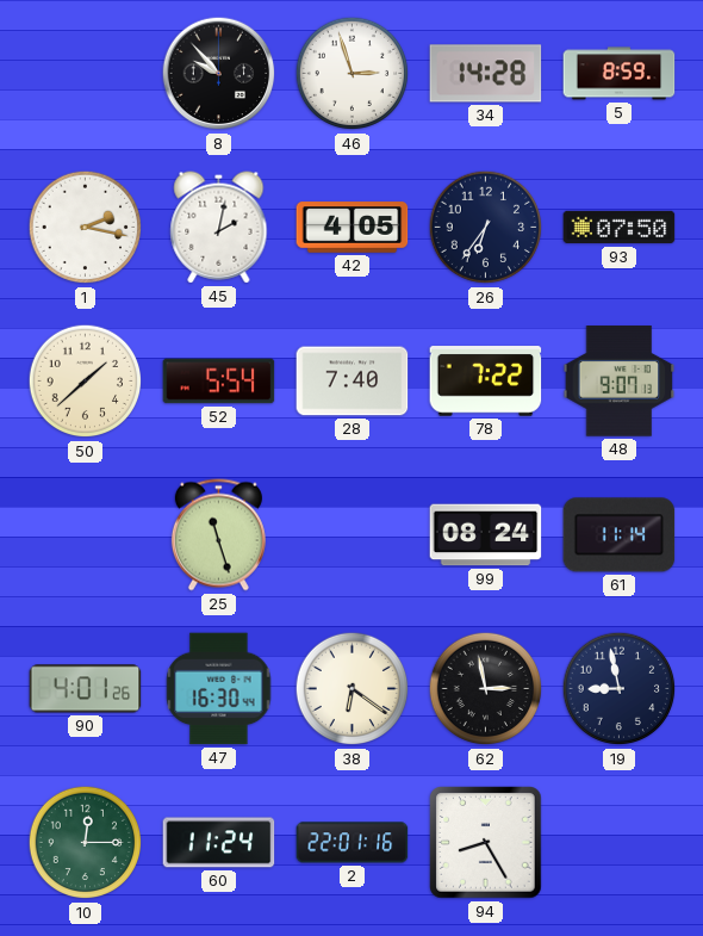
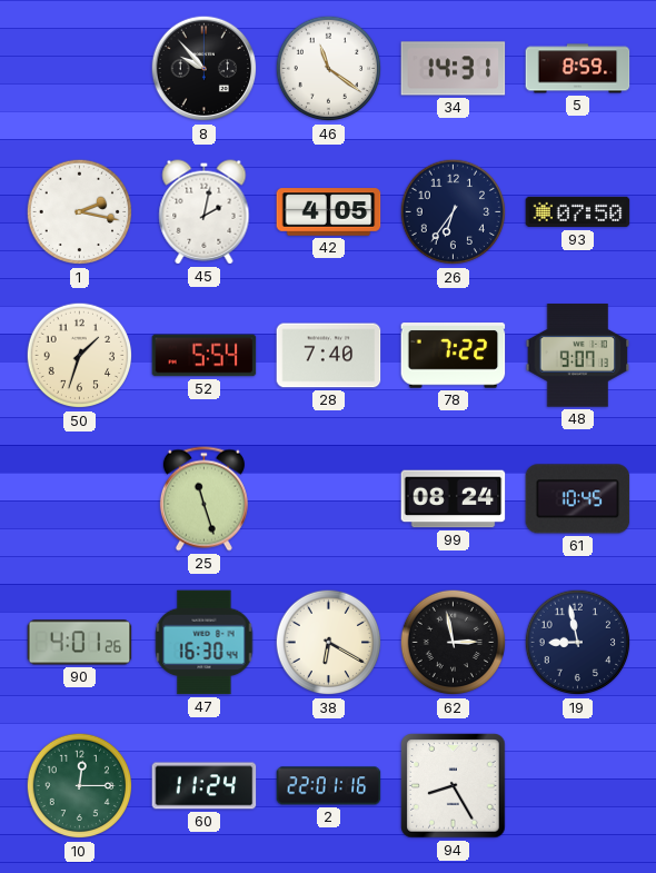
46: 2:57 -> 11:21
34: 14:28 -> 14:31
50: 1:38 -> 1:33
61: 11:14 -> 10:45
38: 6:21 -> 6:20
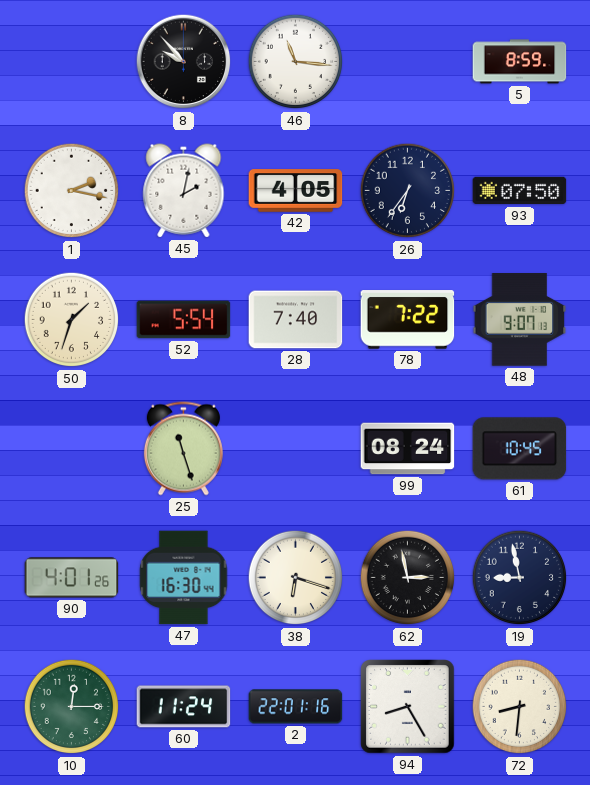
46: 11:21 -> 11:16
34: 14:31 -> none
38: 6:20 -> 6:18
72: none -> 8:31
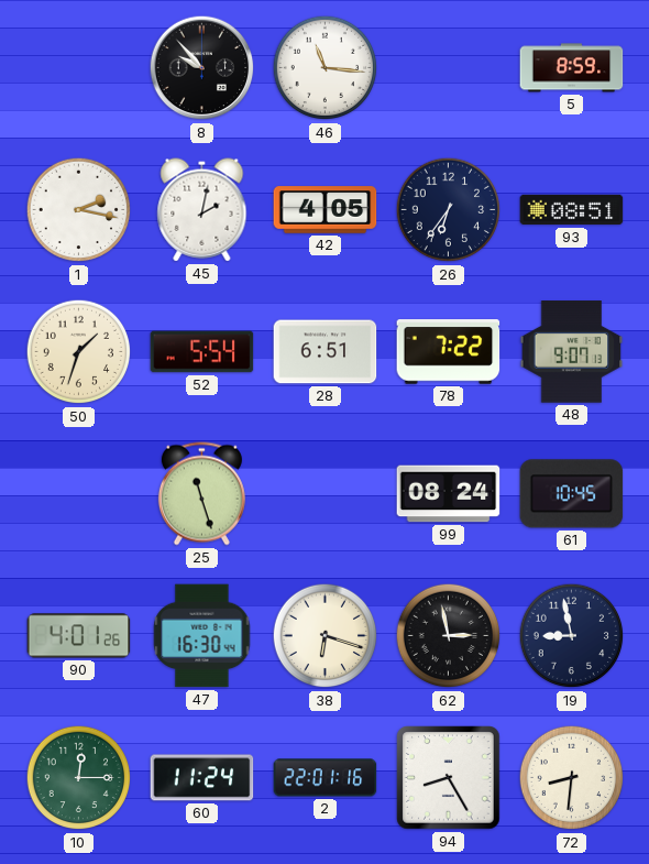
93: 07:50 -> 08:51
28: 7:40 -> 6:51
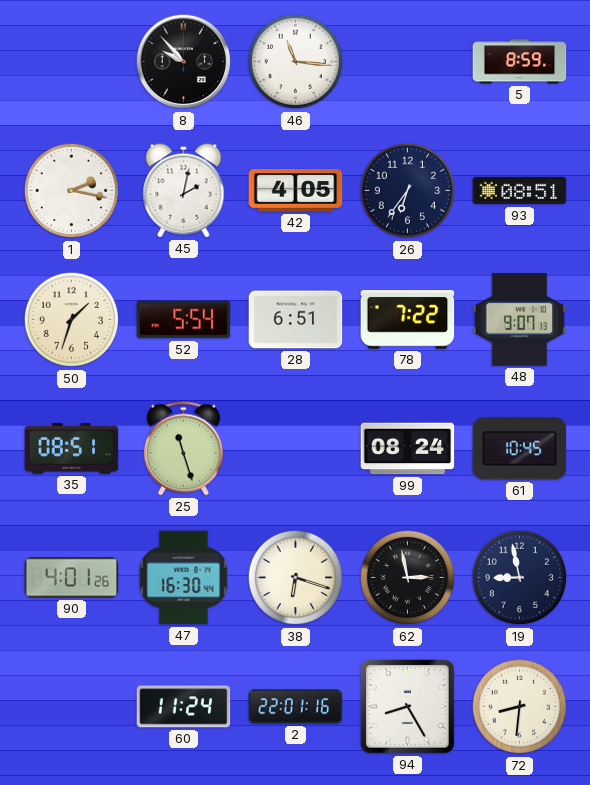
35: none -> 08:51
10: 12:15 -> none
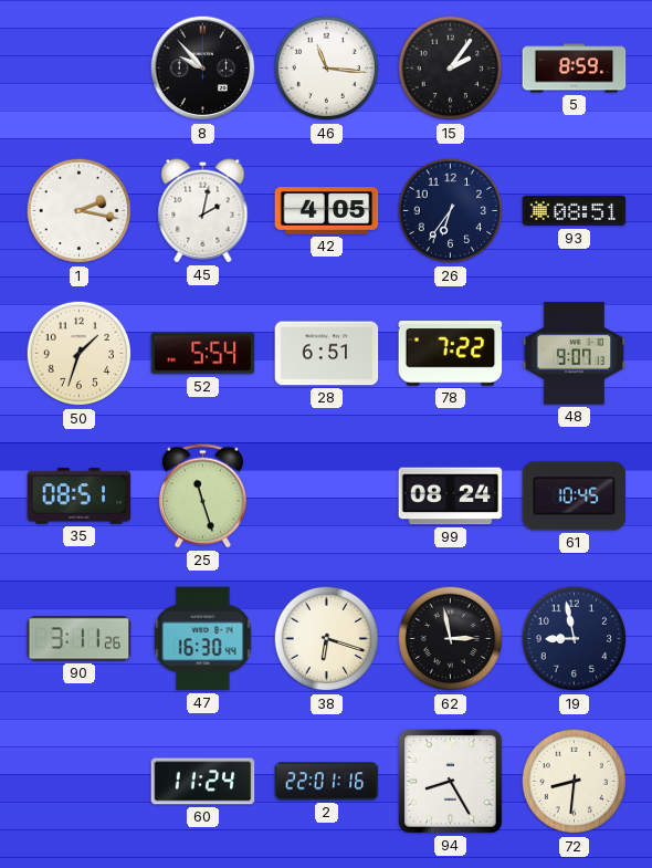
15: none -> 2:06
90: 4:01 -> 3:11
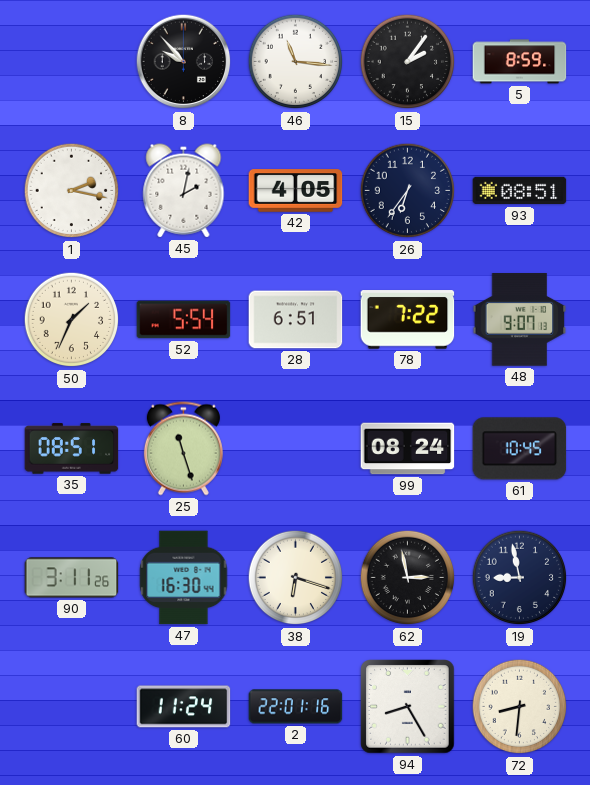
50: 1:33 -> 1:34
